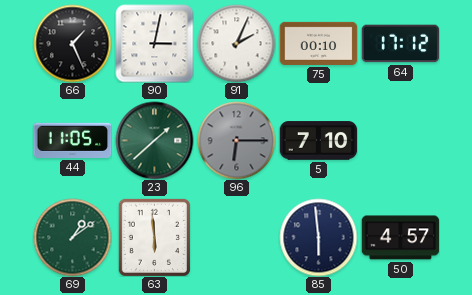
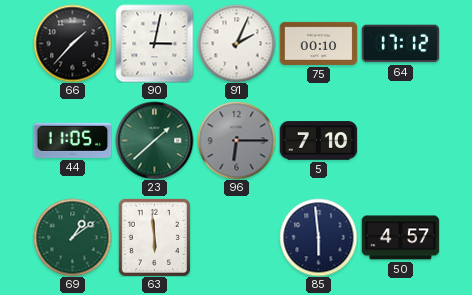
66: 1:26 -> 1:37
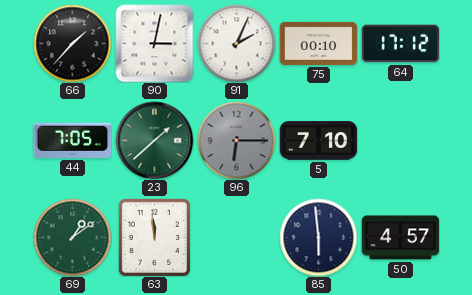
44: 11:05 -> 7:05
63: 5:59 -> 11:59
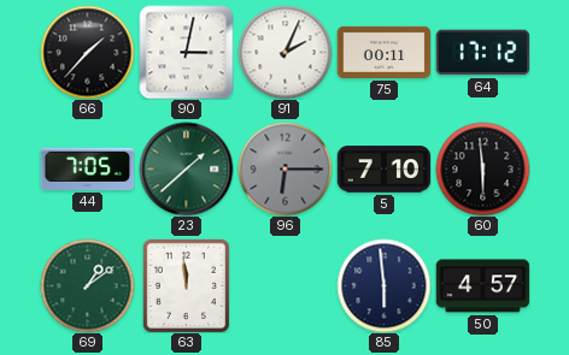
75: 00:10 -> 00:11
60: none -> 5:59
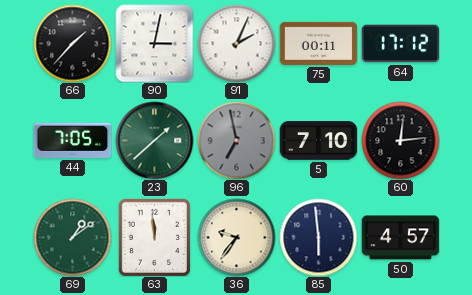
96: 6:15 -> 6:58
60: 5:59 -> 12:14
36: none -> 9:36
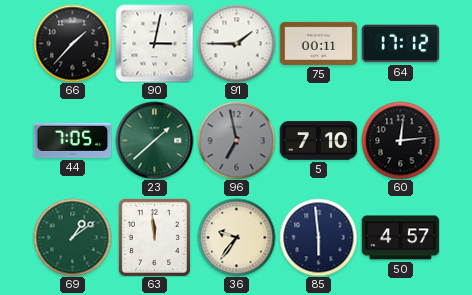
91: 2:04 -> 1:45
